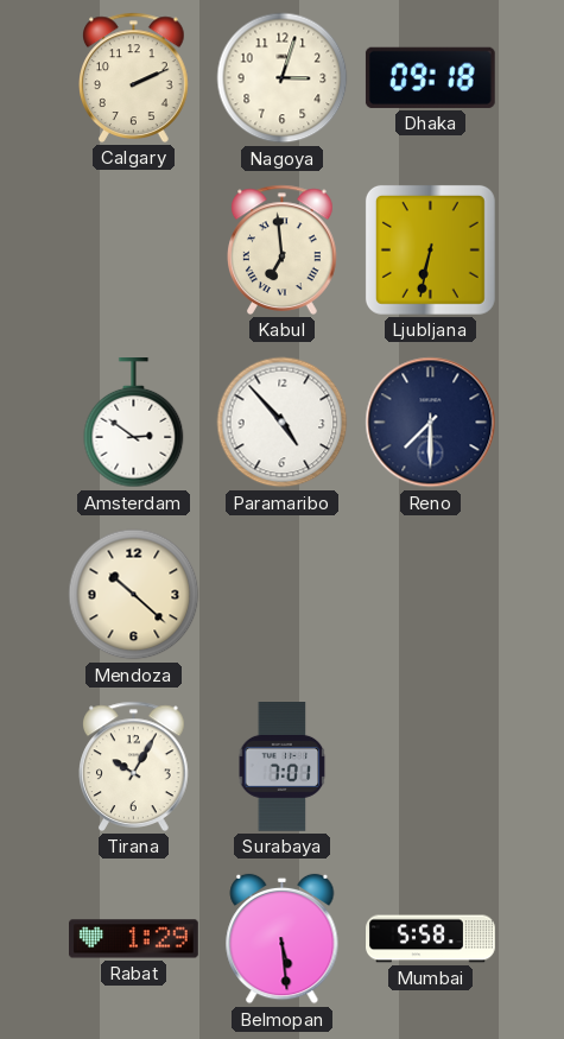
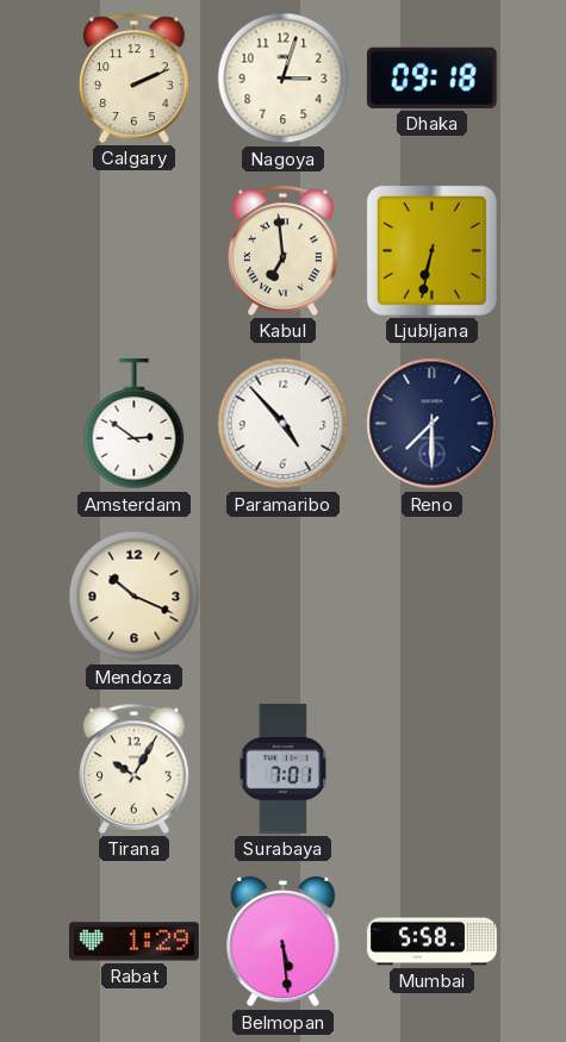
Mendoza: 10:22 -> 10:19
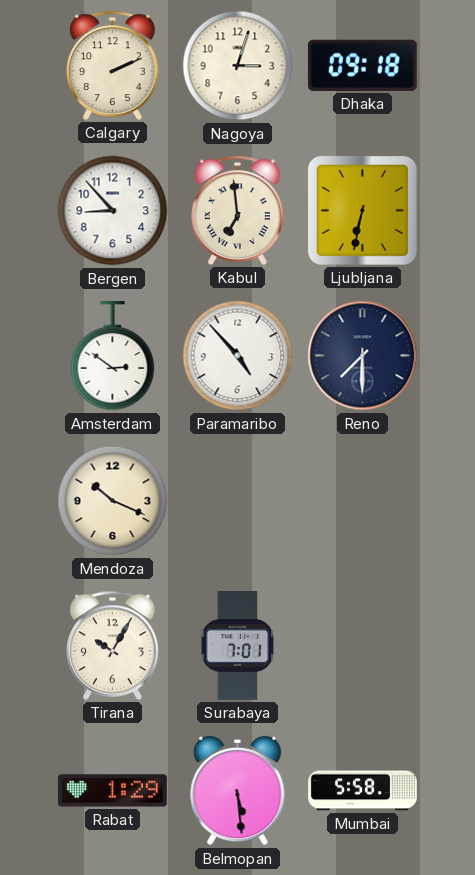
Bergen: none -> 8:53
